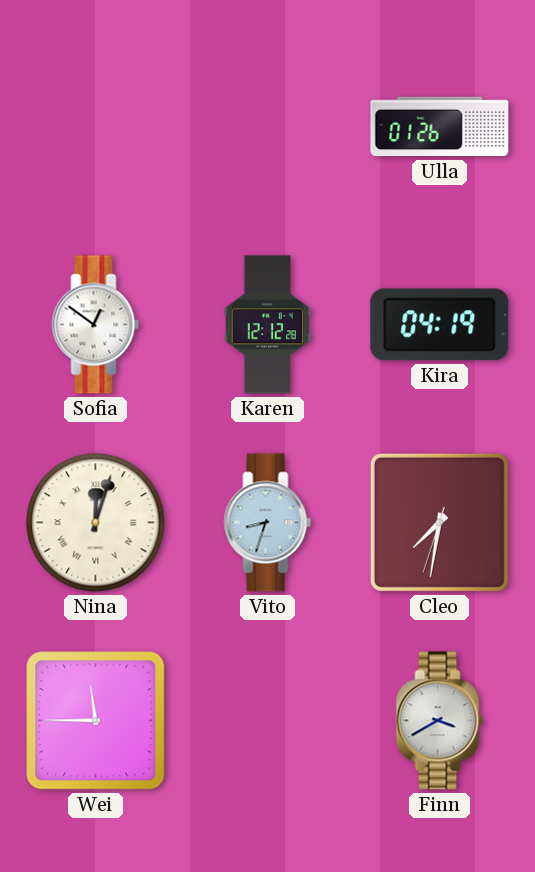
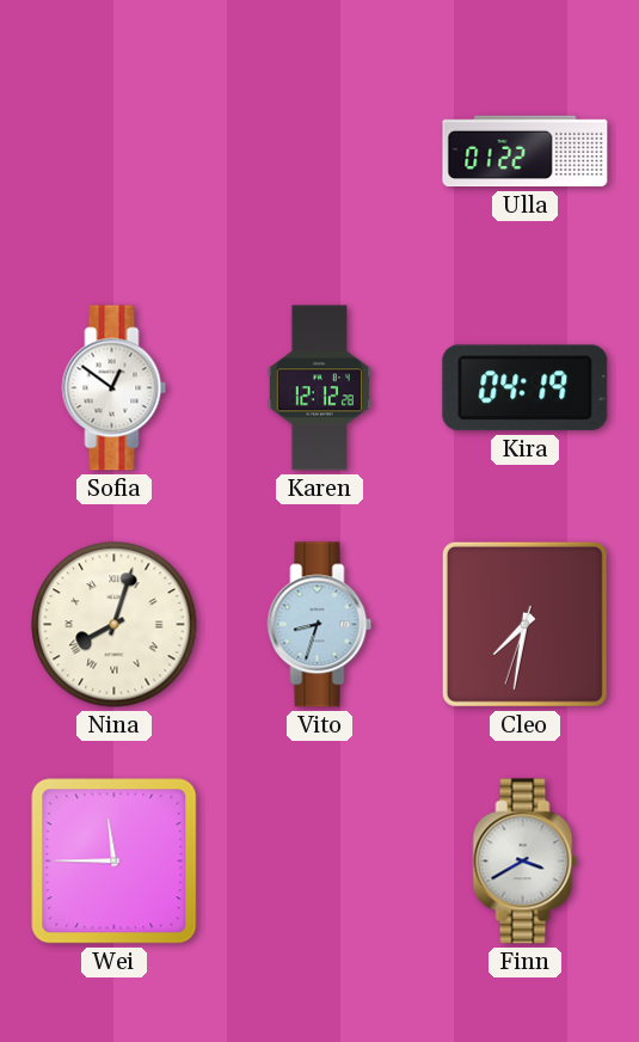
Ulla: 01:26 -> 01:22
Nina: 12:03 -> 8:03
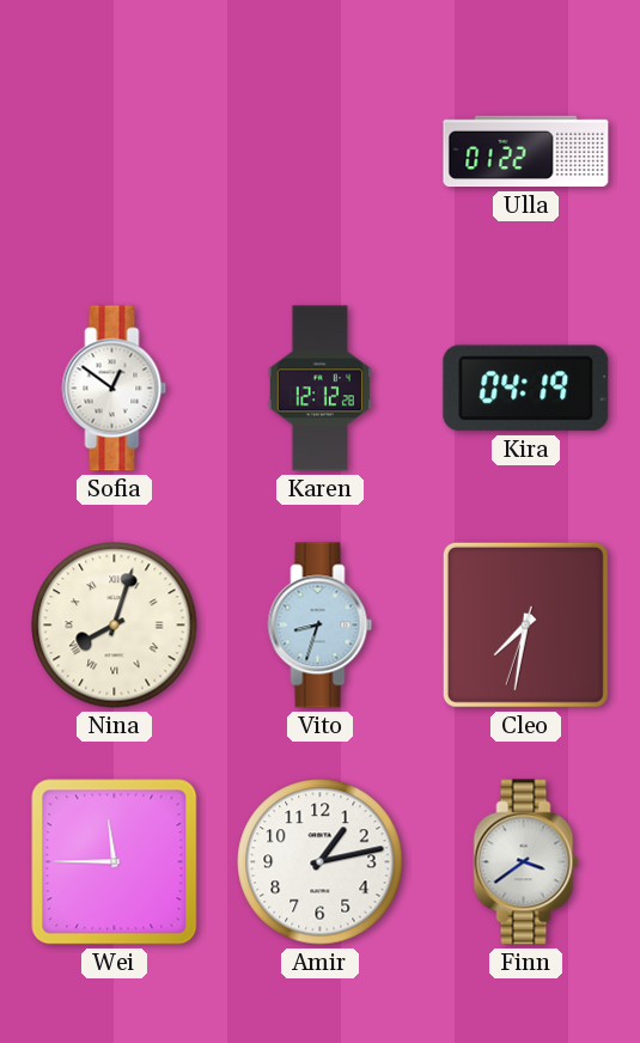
Amir: none -> 1:13
Finn: 3:40 -> 3:39
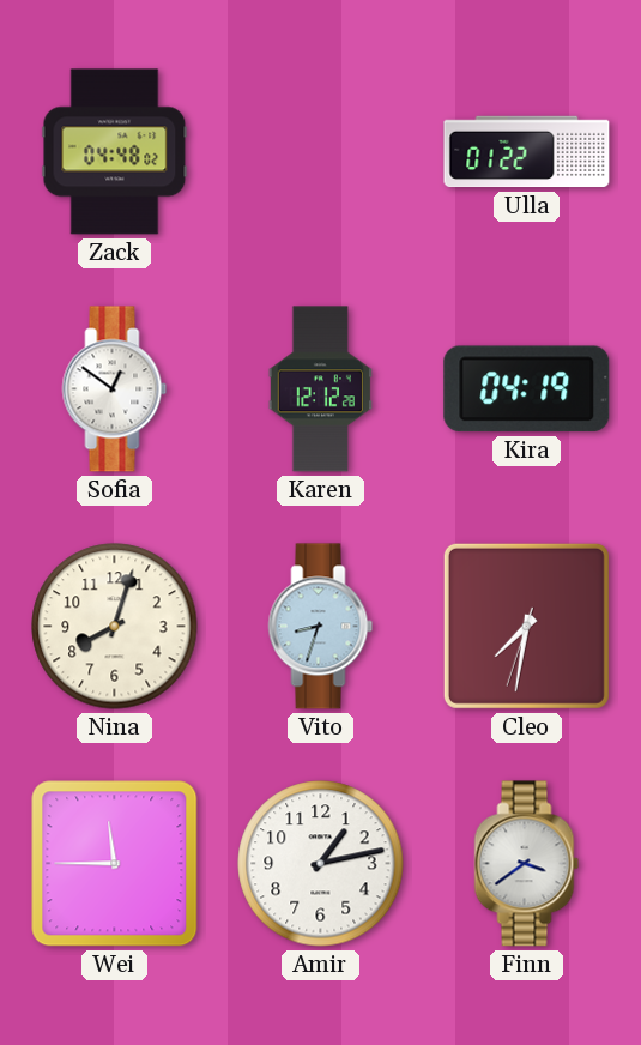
Zack: none -> 04:48
Nina numerals: Roman -> Arabic
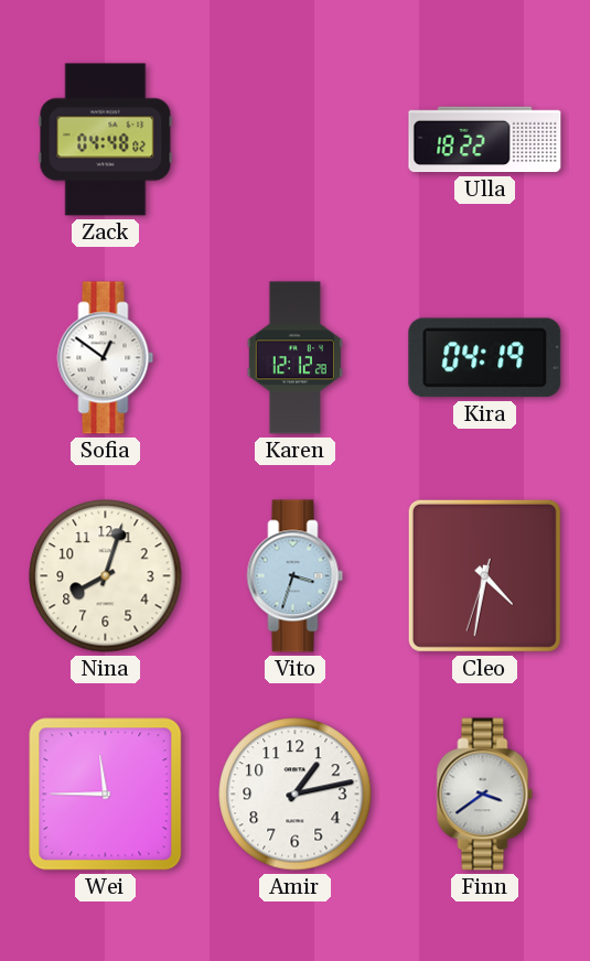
Ulla: 01:22 -> 18:22
Vito: 8:33 -> 3:33
Cleo: 7:31 -> 4:31
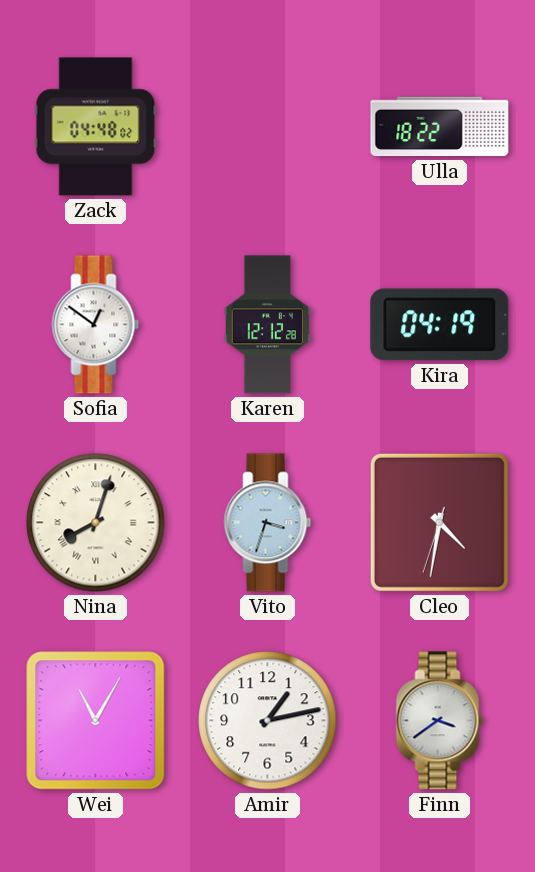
Nina numerals: Arabic -> Roman
Wei: 11:45 -> 11:05
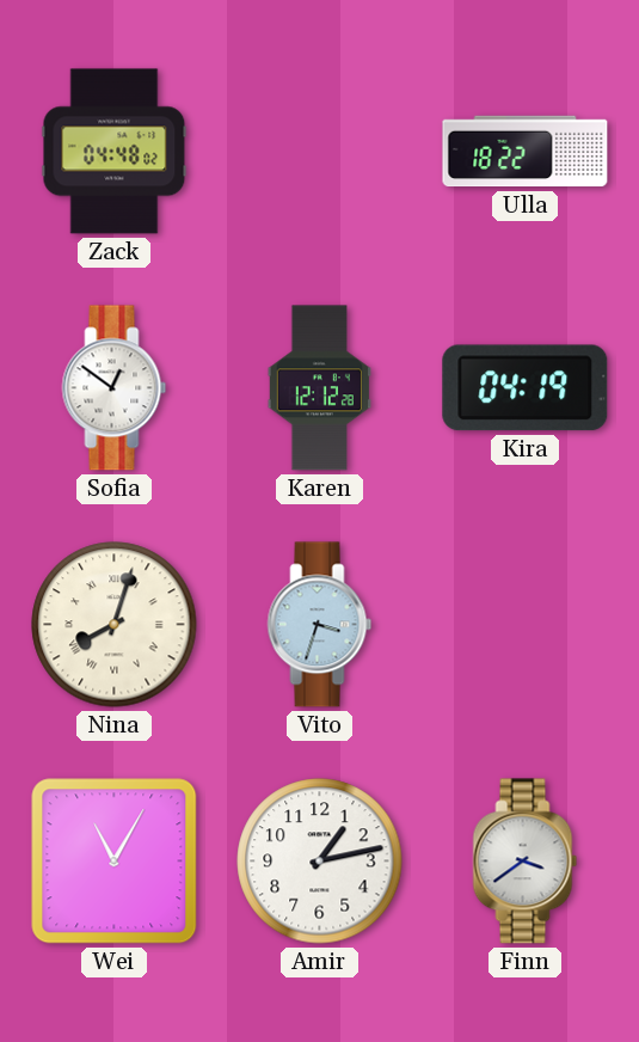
Cleo: 4:31 -> none
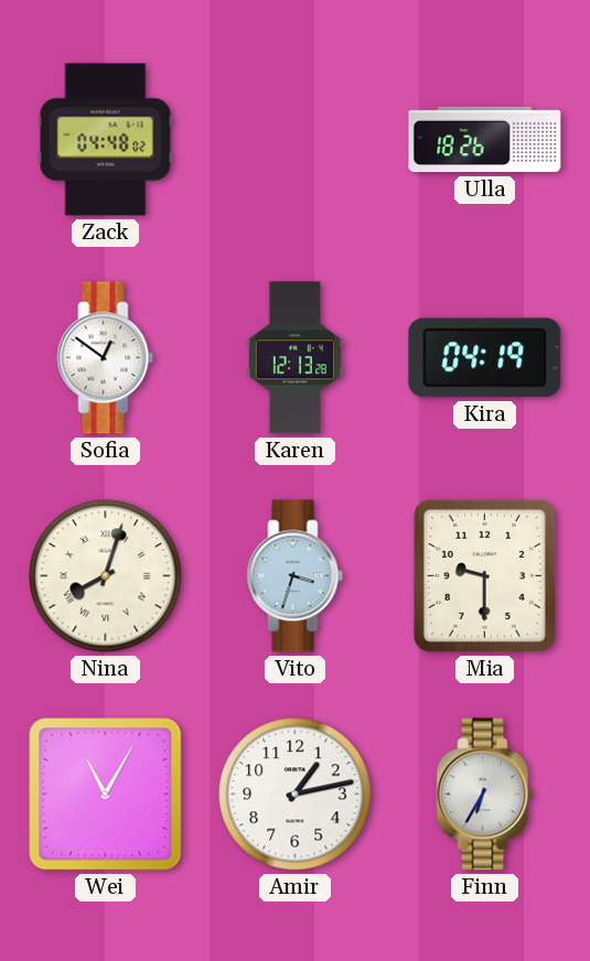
Ulla: 18:22 -> 18:26
Karen: 12:12 -> 12:13
Mia: none -> 9:30
Finn: 3:39 -> 6:35
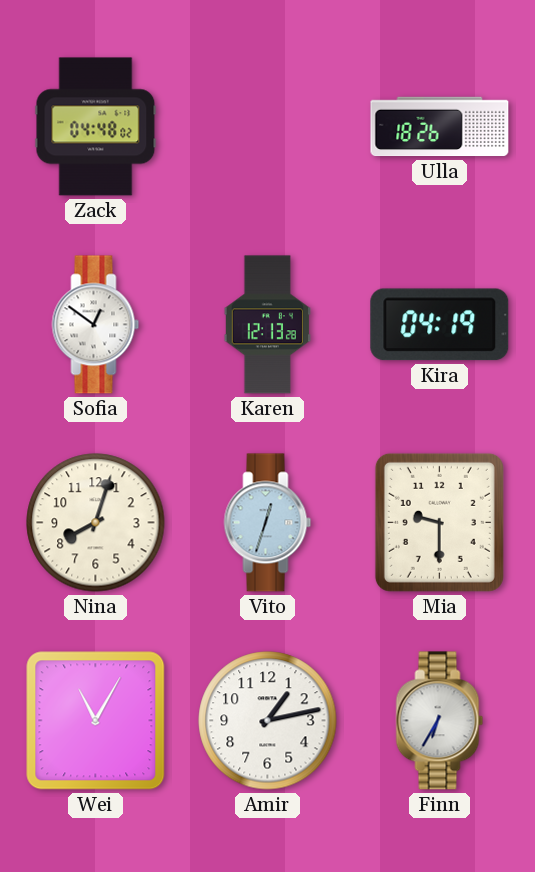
Nina numerals: Roman -> Arabic
Vito: 3:33 -> 12:33
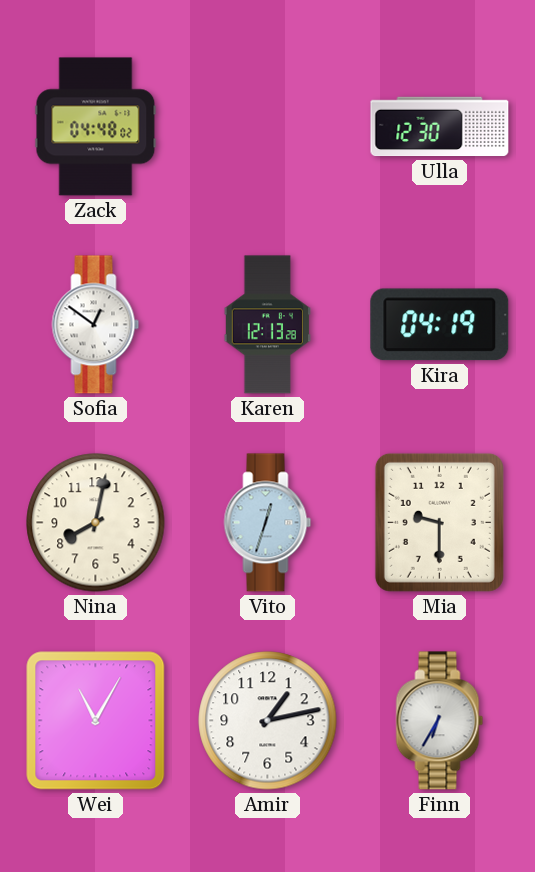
Ulla: 18:26 -> 12:30
Nina: 8:03 -> 8:02
